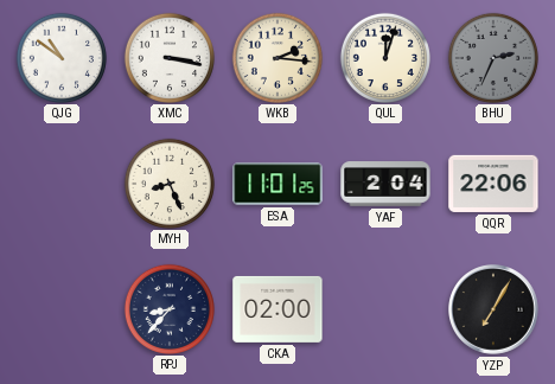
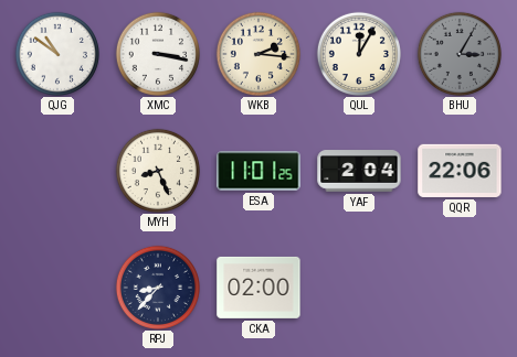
QUL: 12:03 -> 12:05
BHU: 2:34 -> 3:05
YZP: 7:05 -> none
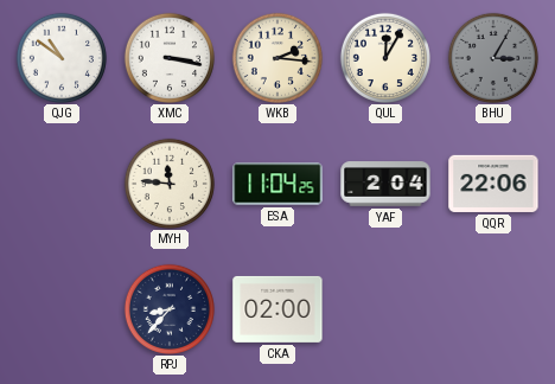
MYH: 8:26 -> 11:46
ESA: 11:01 -> 11:04
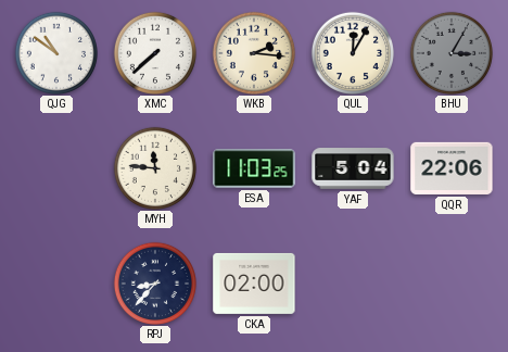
XMC: 3:17 -> 7:38
ESA: 11:04 -> 11:03
YAF: 2:04 -> 5:04
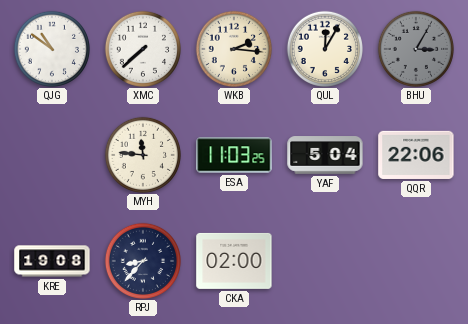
KRE: none -> 19:08
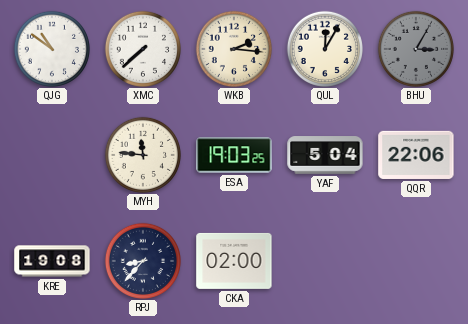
ESA: 11:03 -> 19:03
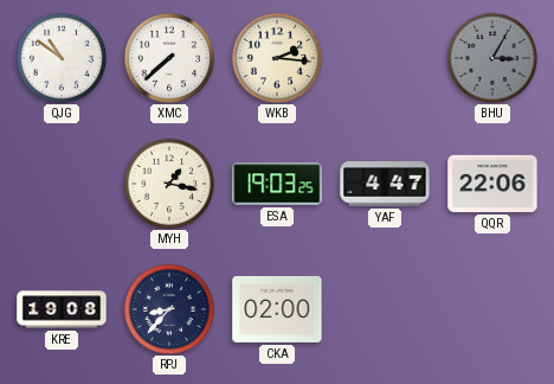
QUL: 12:05 -> none
MYH: 11:46 -> 1:17
YAF: 5:04 -> 4:47
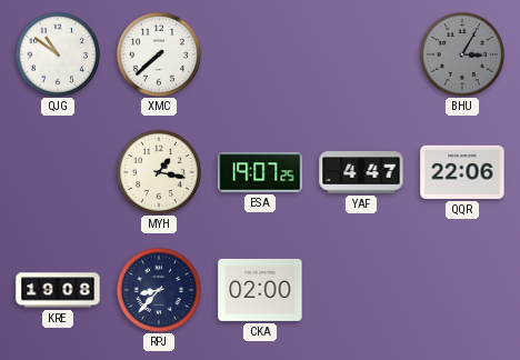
WKB: 2:16 -> none
ESA: 19:03 -> 19:07
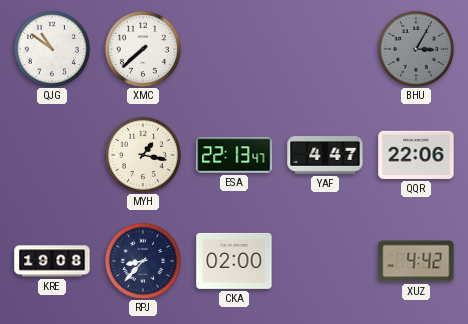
ESA: 19:07 -> 22:13
XUZ: none -> 4:42
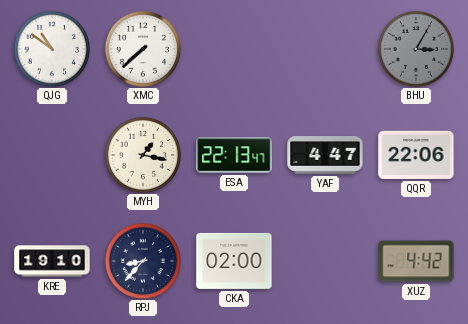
KRE: 19:08 -> 19:10
